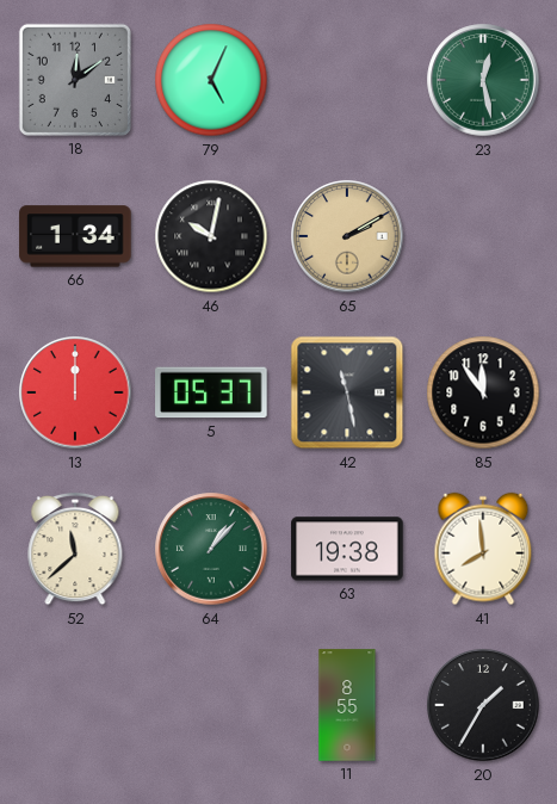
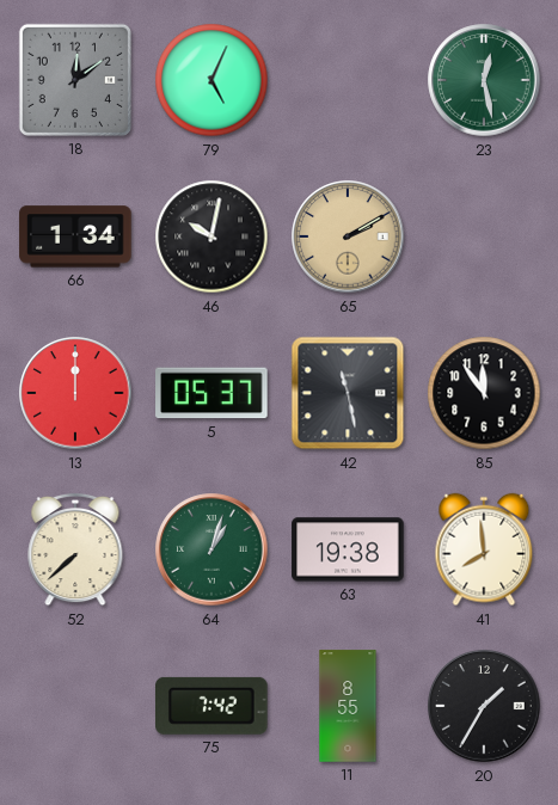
52: 11:38 -> 7:38
64: 1:07 -> 1:03
75: none -> 7:42
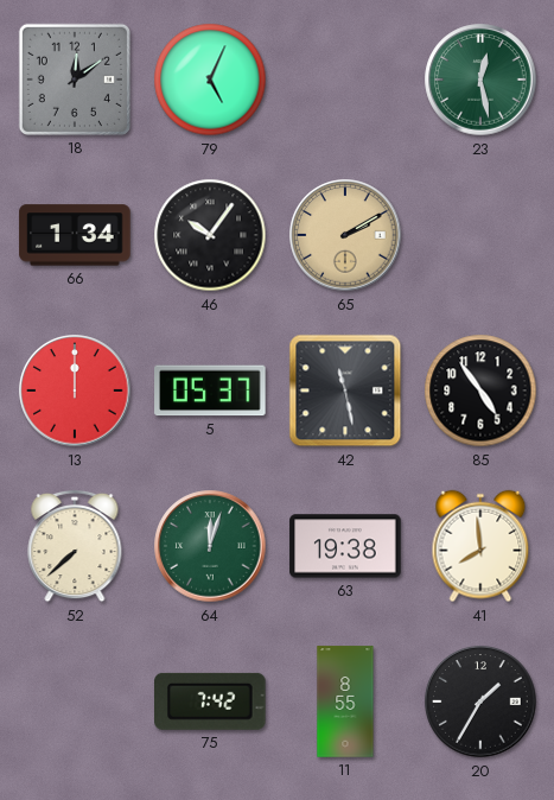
46: 10:02 -> 10:06
85: 11:54 -> 4:54
64: 1:03 -> 12:03
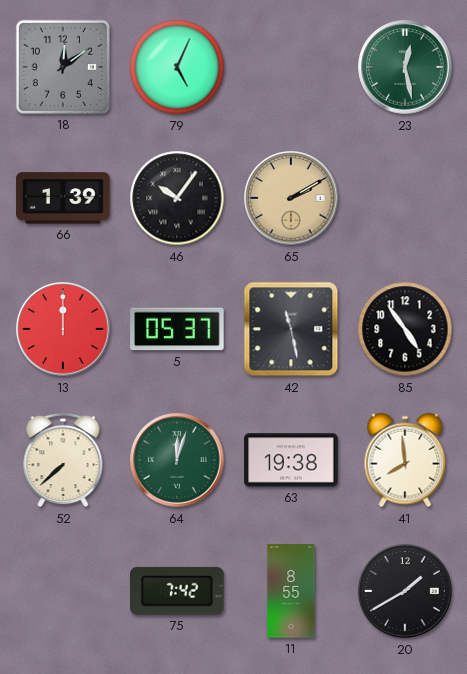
66: 1:34 -> 1:39
20: 1:35 -> 1:40
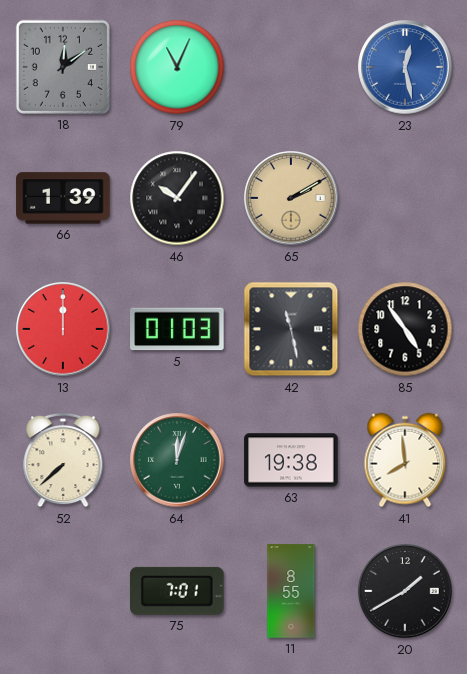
79: 5:04 -> 11:04
23 dial: green -> blue
5: 05:37 -> 01:03
75: 7:42 -> 7:01
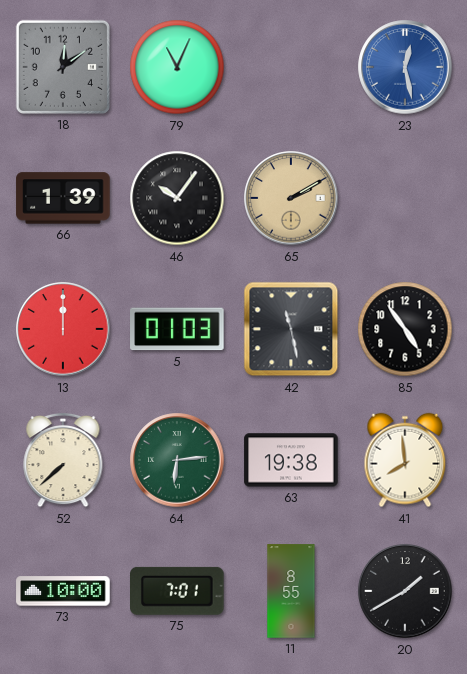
64: 12:03 -> 6:14
73: none -> 10:00
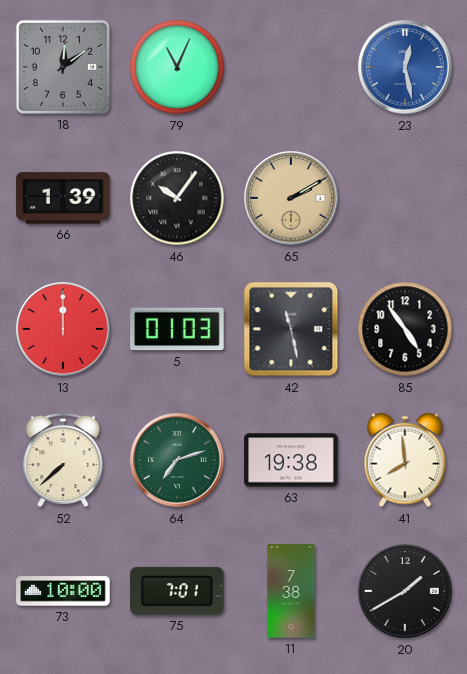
64: 6:14 -> 7:12
11: 8:55 -> 7:38
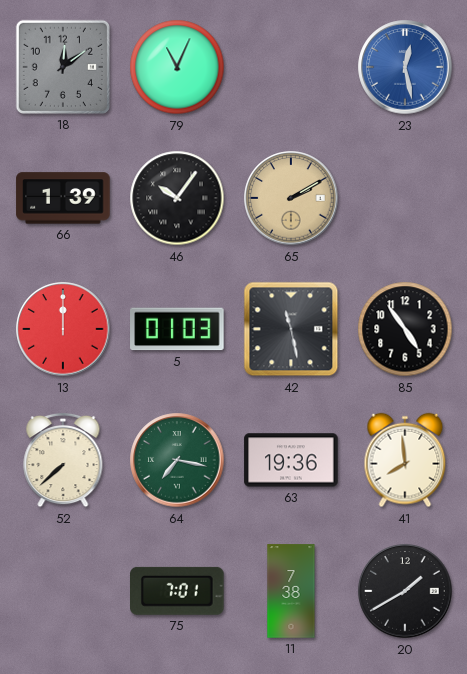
64: 7:12 -> 7:17
63: 19:38 -> 19:36
73: 10:00 -> none
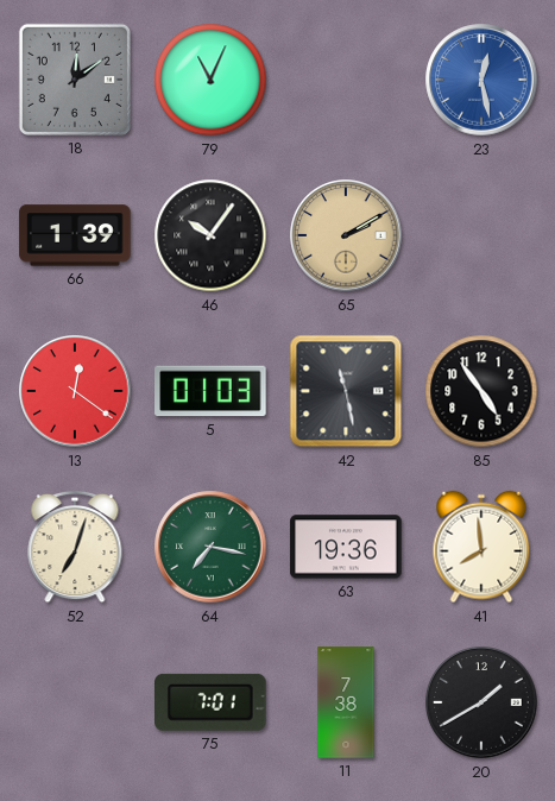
13: 12:00 -> 12:21
52: 7:38 -> 7:03
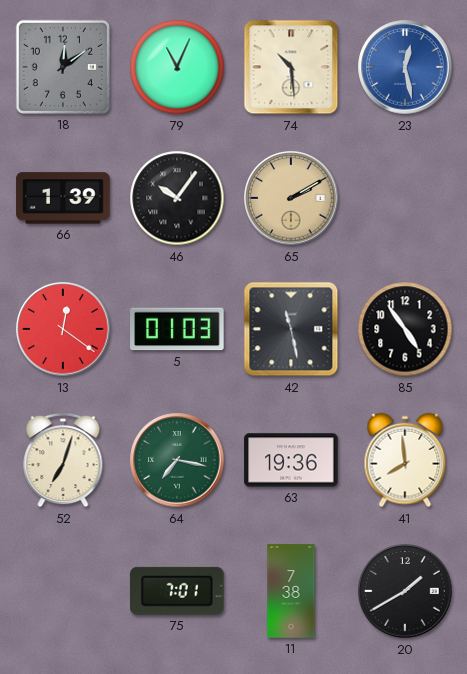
74: none -> 10:29
